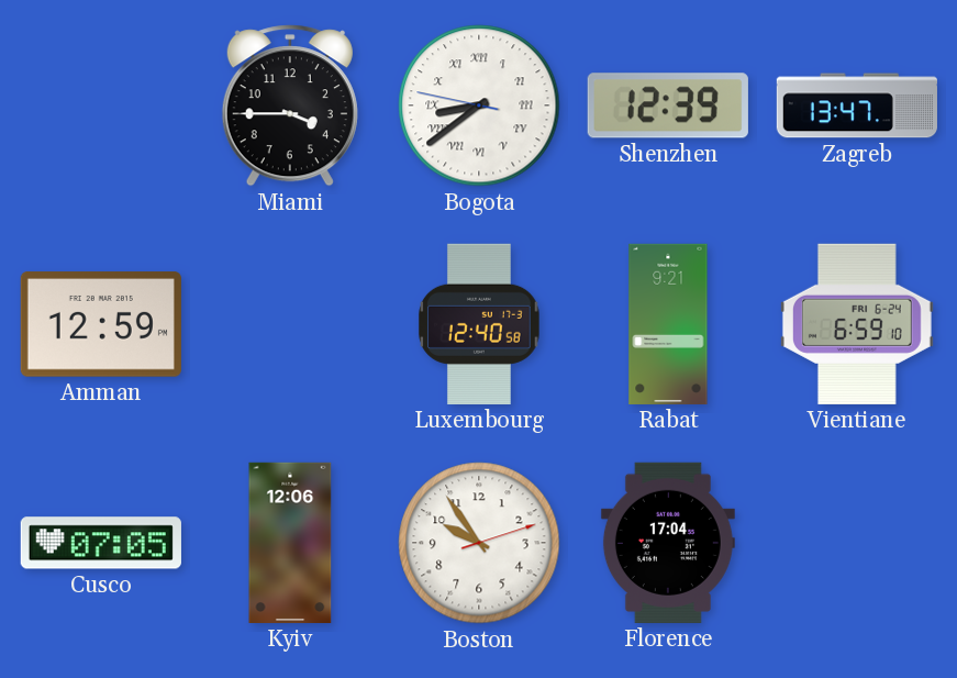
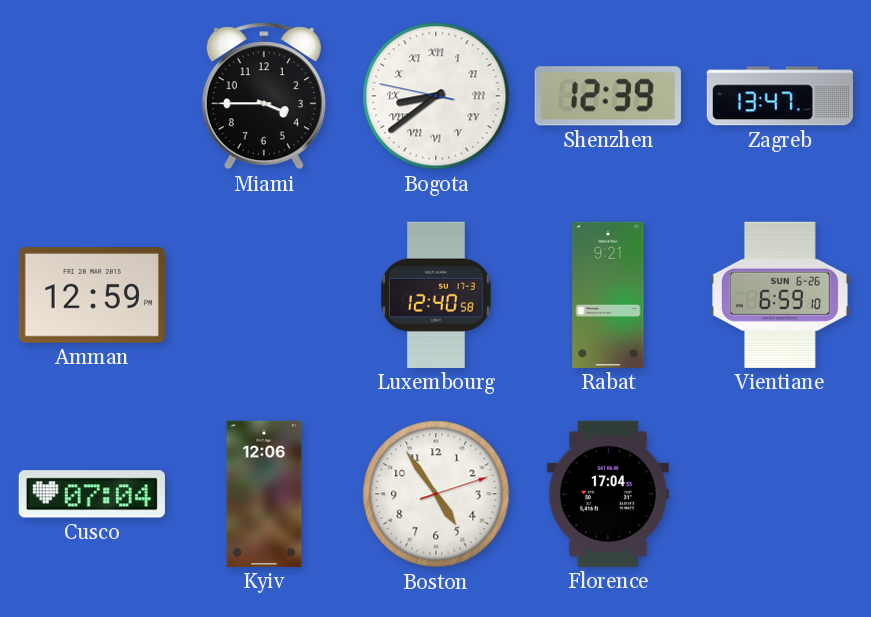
Vientiane date: FRI 6-24 -> SUN 6-26
Cusco: 07:05 -> 07:04
Boston: 9:54 -> 4:54
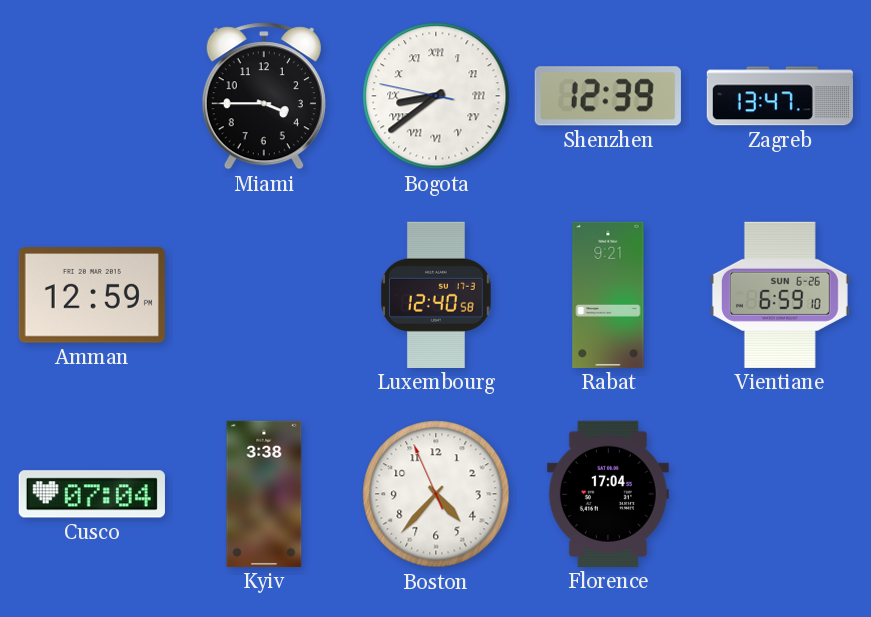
Kyiv: 12:06 -> 3:38
Boston: 4:54 -> 4:36
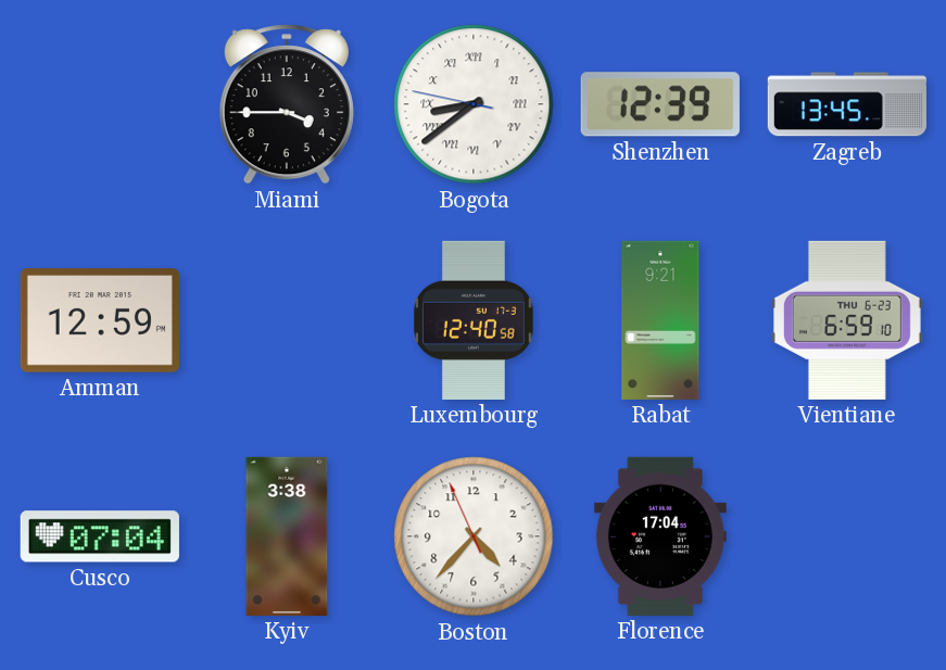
Zagreb: 13:47 -> 13:45
Vientiane date: SUN 6-26 -> THU 6-23
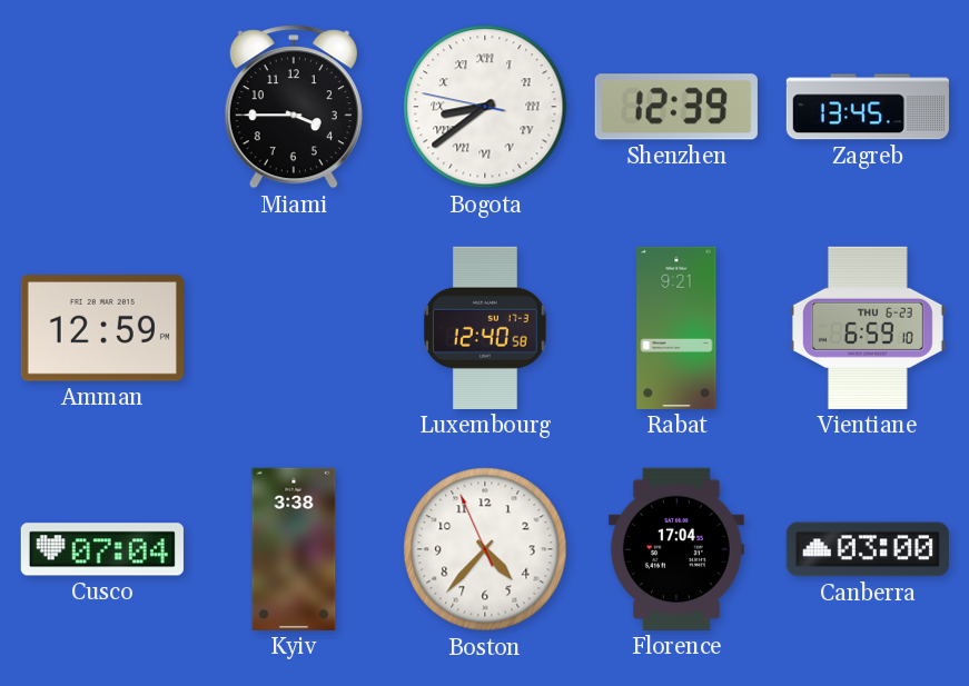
Canberra: none -> 03:00
